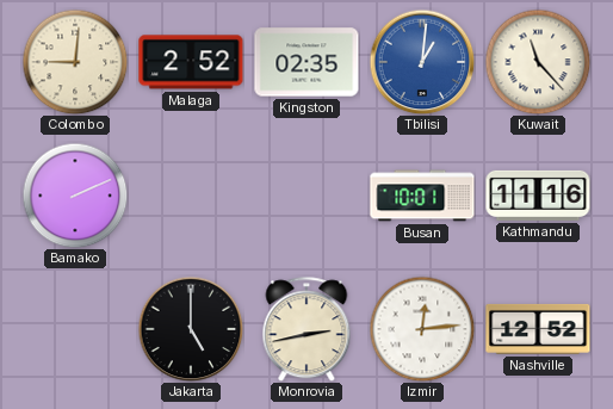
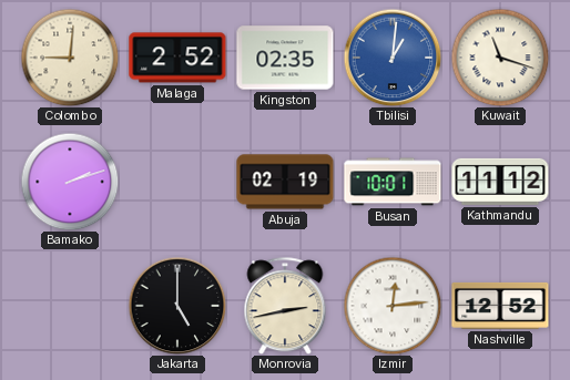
Kuwait: 11:23 -> 11:18
Bamako: 2:11 -> 2:12
Abuja: none -> 02:19
Kathmandu: 11:16 -> 11:12
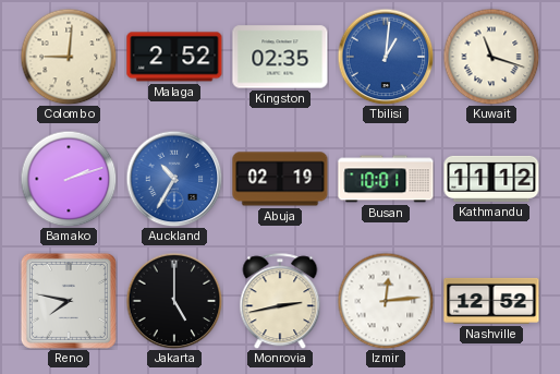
Auckland: none -> 10:35
Reno: none -> 7:47
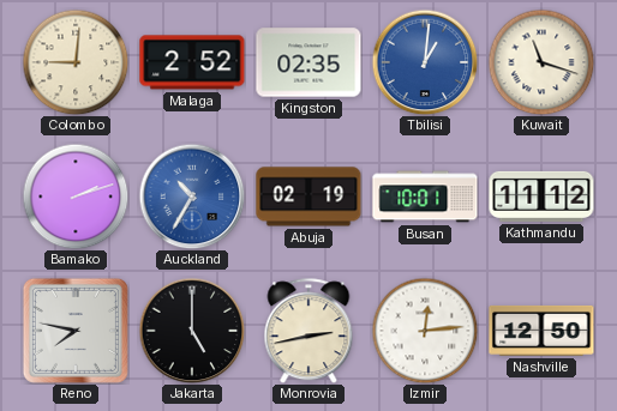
Nashville: 12:52 -> 12:50
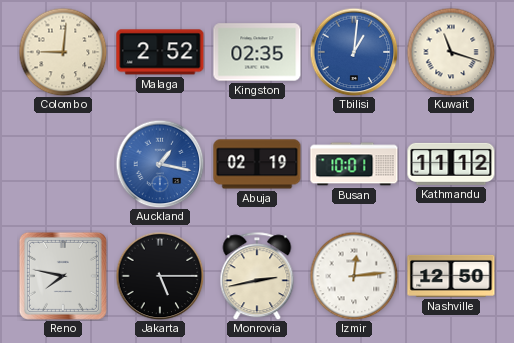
Bamako: 2:12 -> none
Auckland: 10:35 -> 1:17
Jakarta: 5:00 -> 5:15
